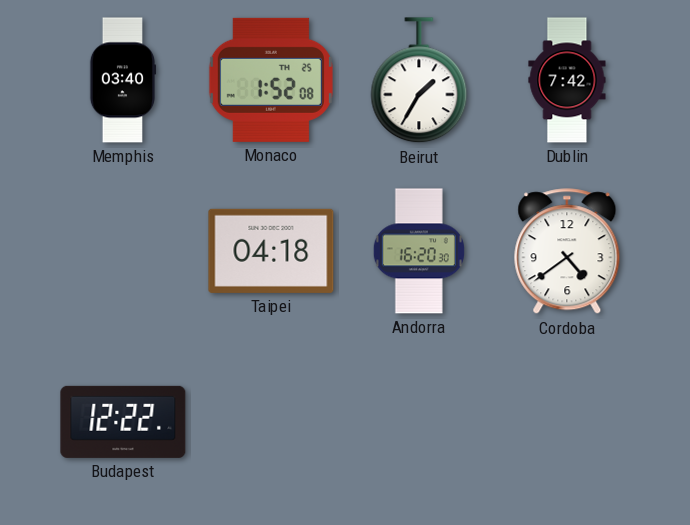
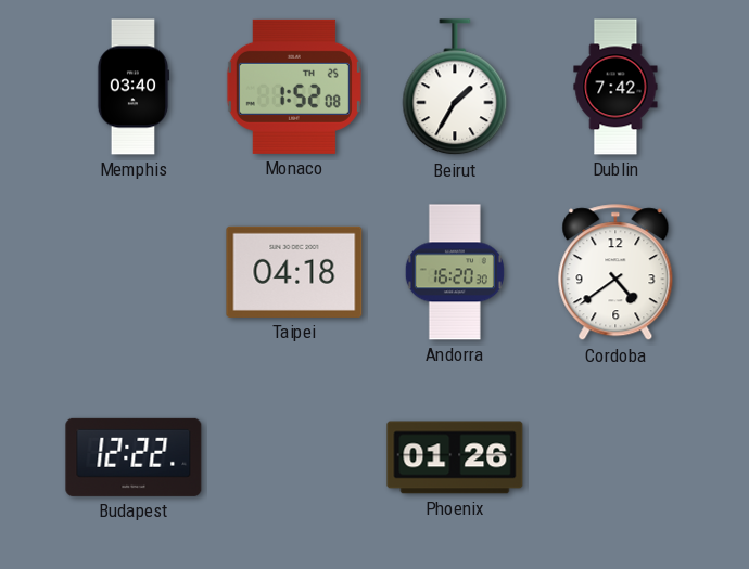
Phoenix: none -> 01:26
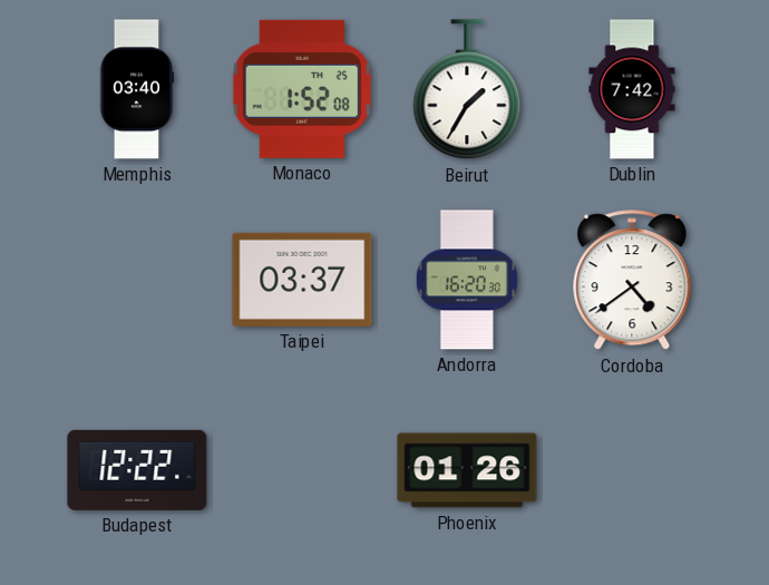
Taipei: 04:18 -> 03:37
